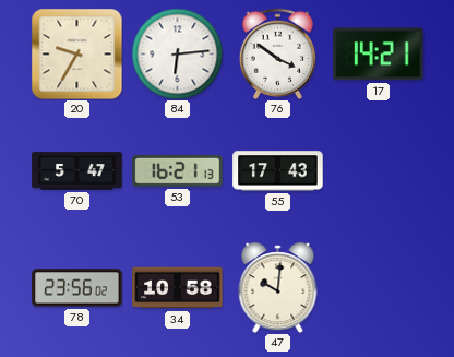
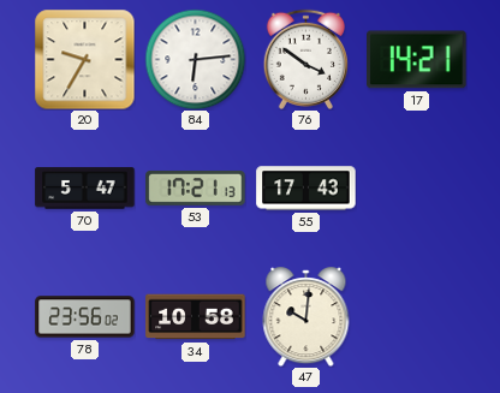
53: 16:21 -> 17:21
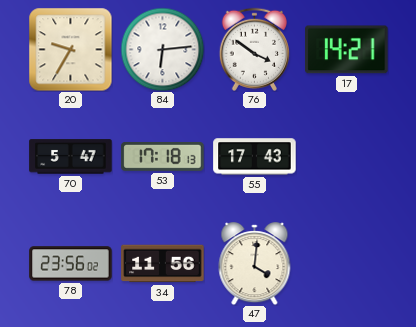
53: 17:21 -> 17:18
34: 10:58 -> 11:56
47: 10:01 -> 4:01
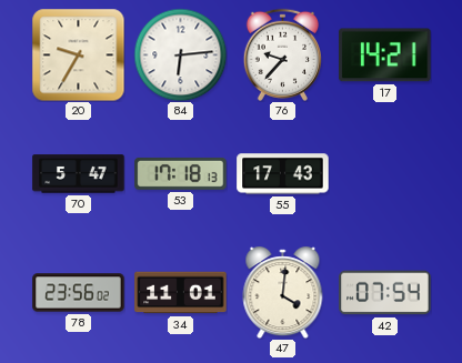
76: 3:51 -> 9:37
34: 11:56 -> 11:01
42: none -> 07:54
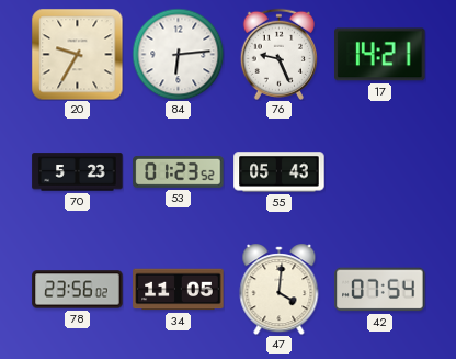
76: 9:37 -> 9:26
70: 5:47 -> 5:23
53: 17:18 -> 01:23
55: 17:43 -> 05:43
34: 11:01 -> 11:05
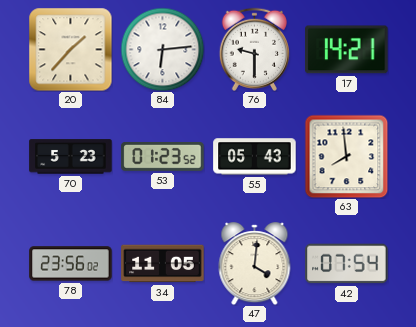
20: 9:35 -> 1:37
76: 9:26 -> 9:30
63: none -> 7:59
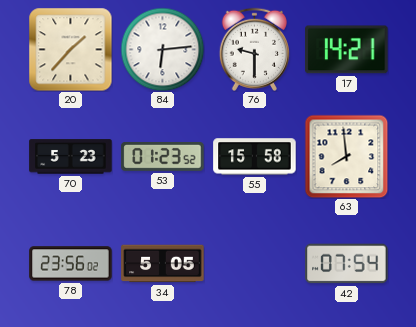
55: 05:43 -> 15:58
34: 11:05 -> 5:05
47: 4:01 -> none
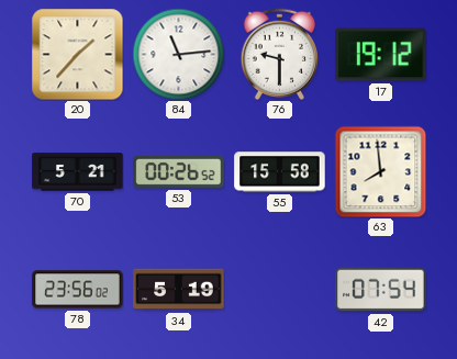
84: 6:14 -> 11:14
17: 14:21 -> 19:12
70: 5:23 -> 5:21
53: 01:23 -> 00:26
34: 5:05 -> 5:19
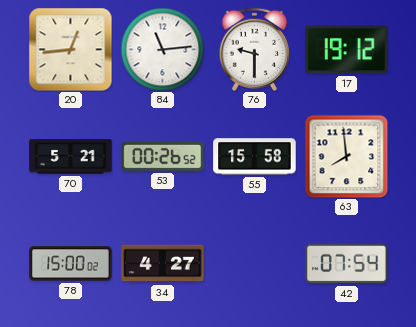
20: 1:37 -> 12:44
78: 23:56 -> 15:00
34: 5:19 -> 4:27
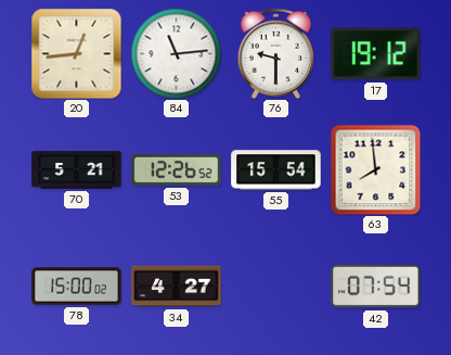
53: 00:26 -> 12:26
55: 15:58 -> 15:54
